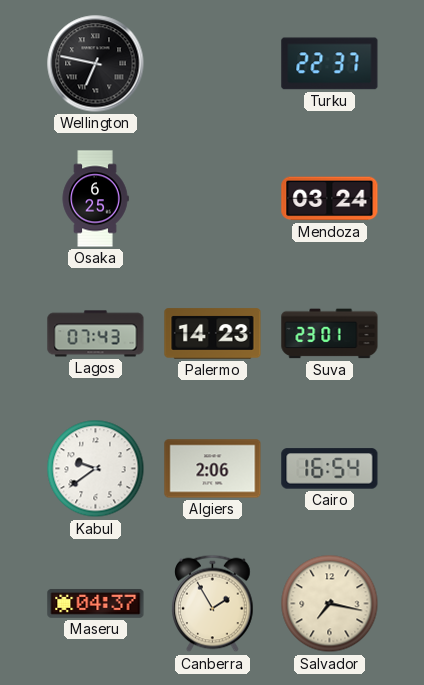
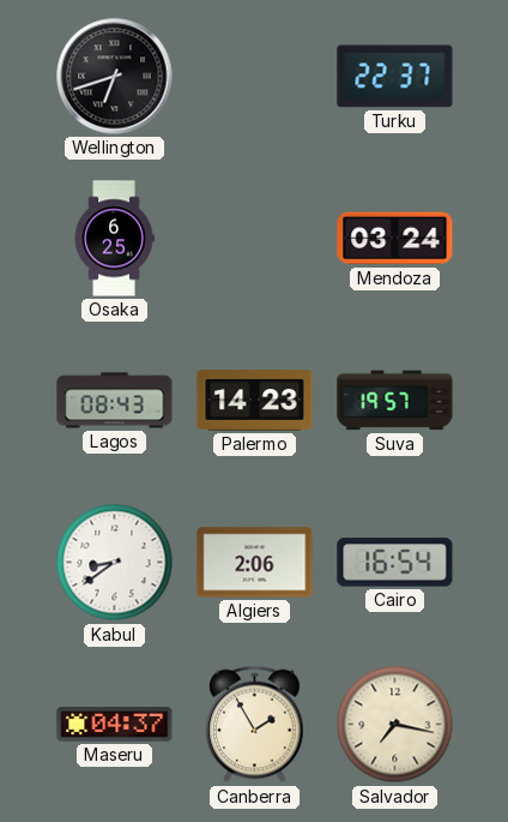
Wellington: 6:47 -> 6:42
Lagos: 07:43 -> 08:43
Suva: 23:01 -> 19:57
Kabul: 9:39 -> 8:39
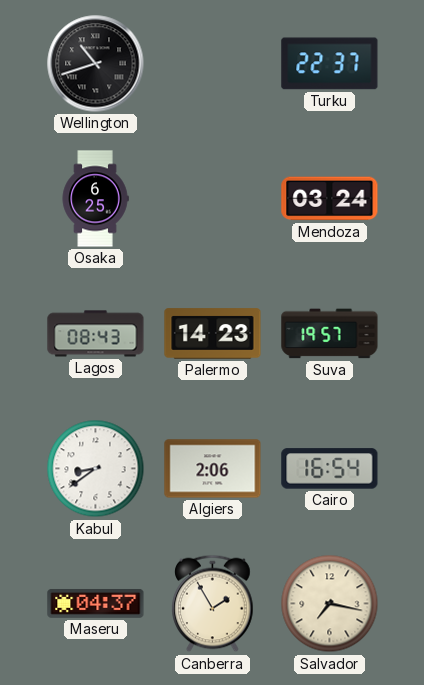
Wellington: 6:42 -> 10:42
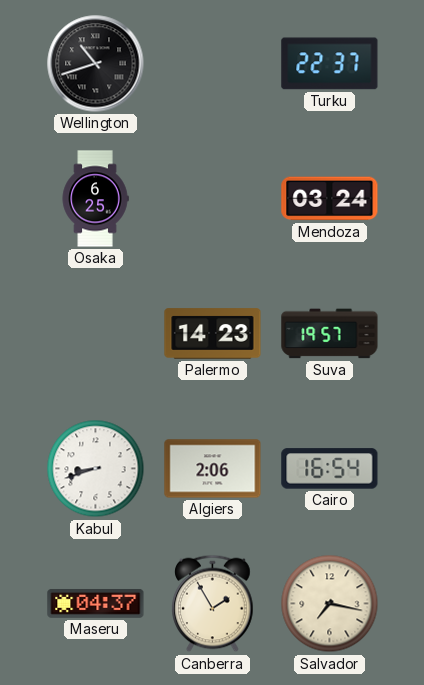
Lagos: 08:43 -> none
Kabul: 8:39 -> 8:42
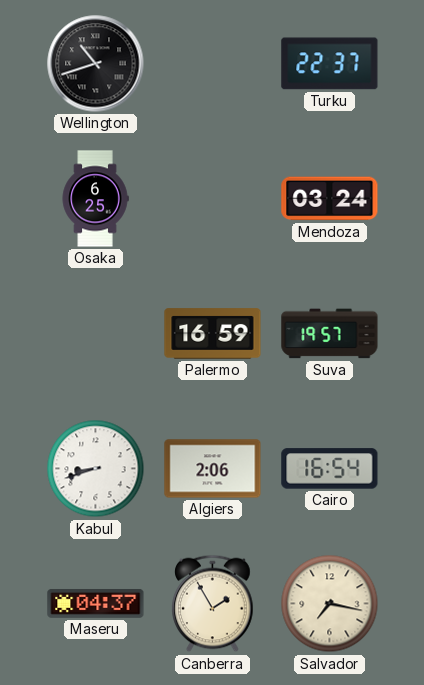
Palermo: 14:23 -> 16:59
